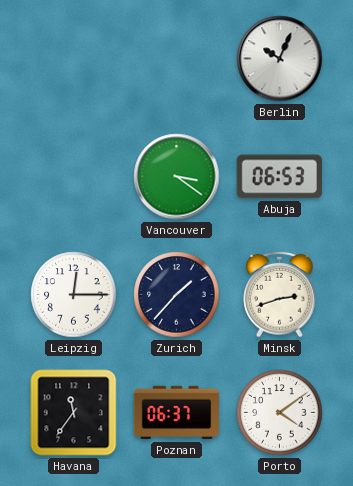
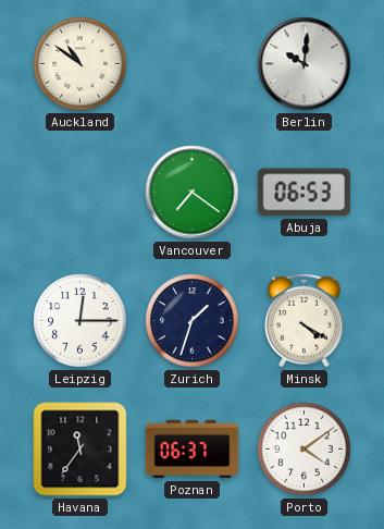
Auckland: none -> 10:51
Berlin: 10:04 -> 10:01
Vancouver: 3:21 -> 7:21
Zurich: 1:37 -> 1:33
Minsk: 2:42 -> 4:20
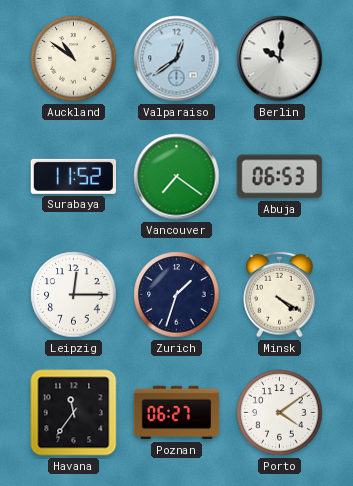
Valparaiso: none -> 12:39
Surabaya: none -> 11:52
Poznan: 06:37 -> 06:27
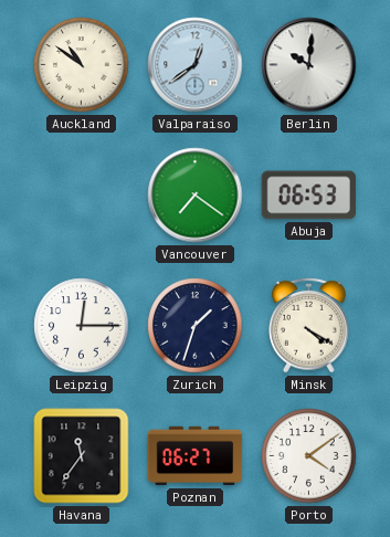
Surabaya: 11:52 -> none
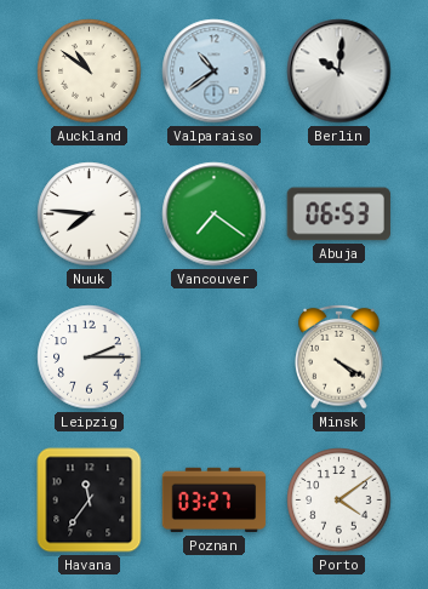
Valparaiso: 12:39 -> 10:39
Nuuk: none -> 7:46
Leipzig: 12:15 -> 2:15
Zurich: 1:33 -> none
Poznan: 06:27 -> 03:27
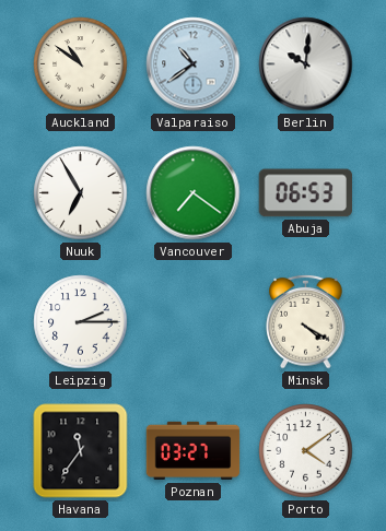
Nuuk: 7:46 -> 6:55
